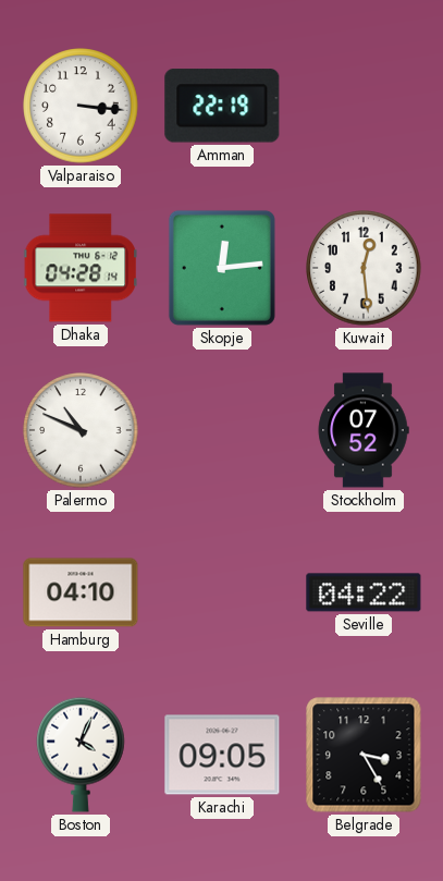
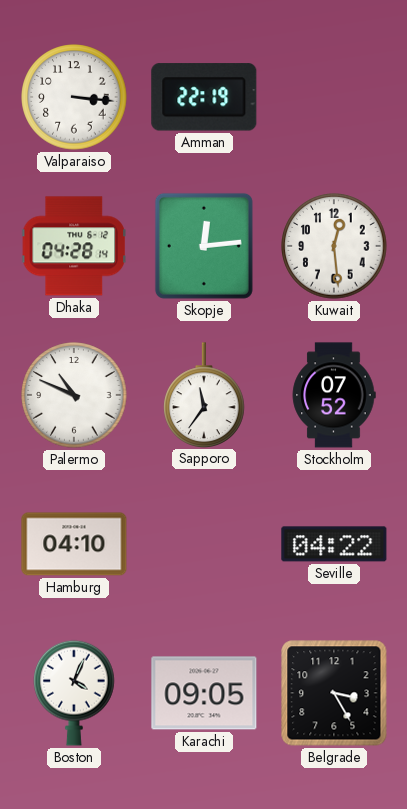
Sapporo: none -> 11:36
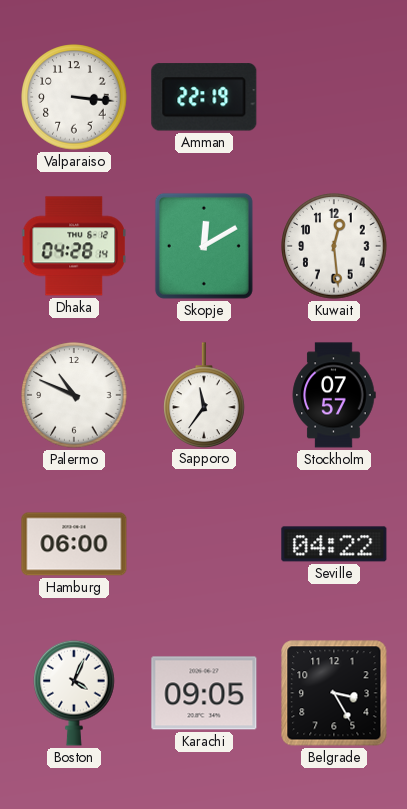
Skopje: 12:14 -> 12:10
Stockholm: 07:52 -> 07:57
Hamburg: 04:10 -> 06:00
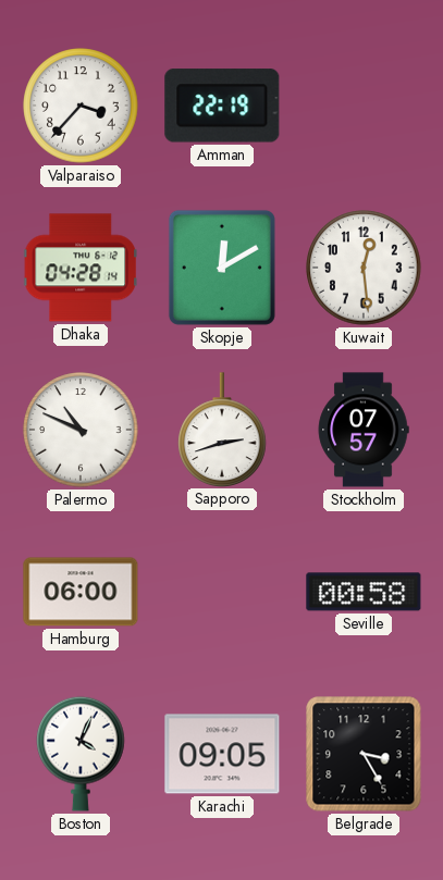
Valparaiso: 3:16 -> 3:37
Sapporo: 11:36 -> 2:42
Seville: 04:22 -> 00:58
